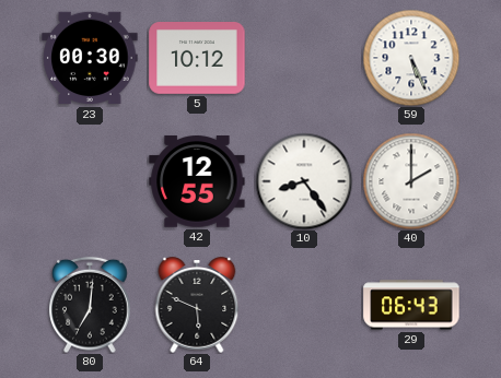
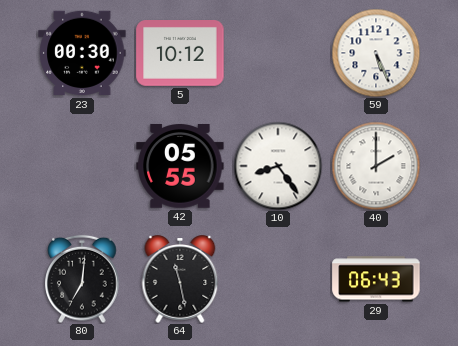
42: 12:55 -> 05:55
64: 5:49 -> 11:28
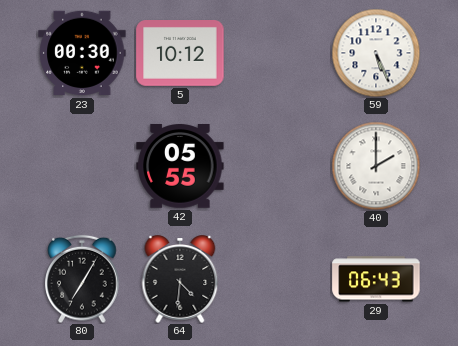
10: 8:24 -> none
80: 7:01 -> 7:05
64: 11:28 -> 4:31
